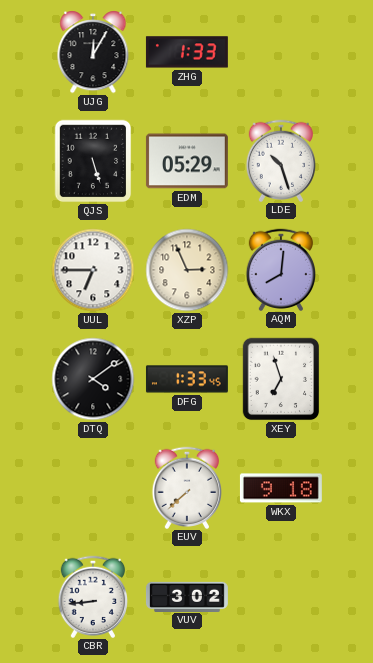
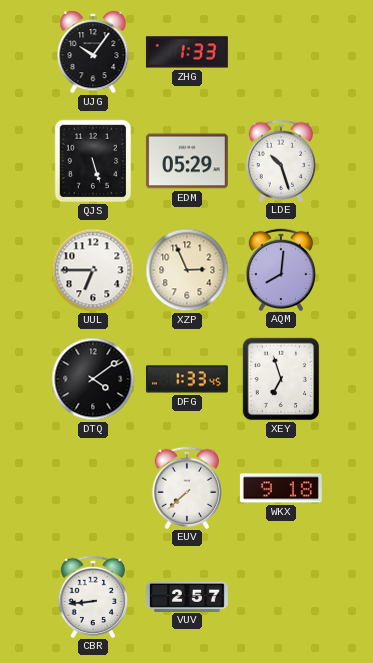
UJG: 12:05 -> 10:06
VUV: 3:02 -> 2:57
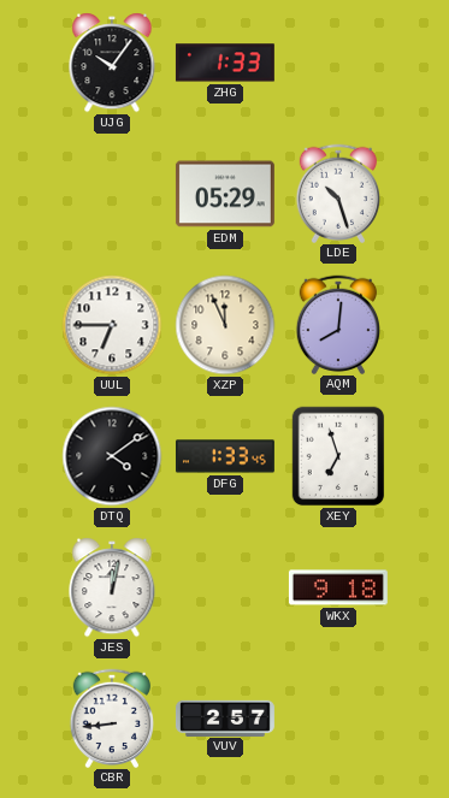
QJS: 5:27 -> none
XZP: 2:56 -> 11:56
JES: none -> 12:02
EUV: 7:38 -> none
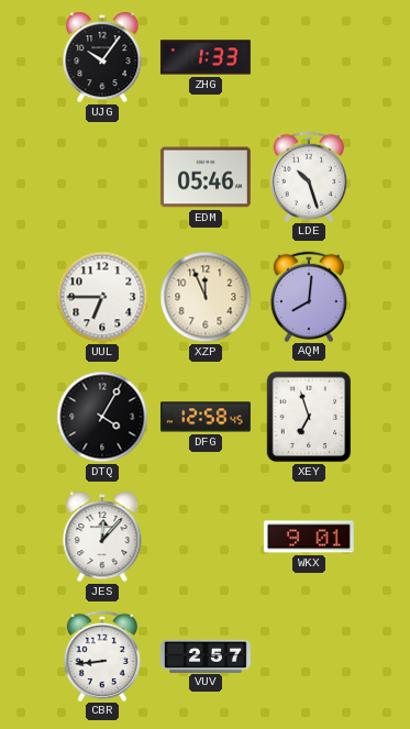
EDM: 05:29 -> 05:46
DTQ: 4:09 -> 4:05
DFG: 1:33 -> 12:58
JES: 12:02 -> 12:07
WKX: 9:18 -> 9:01
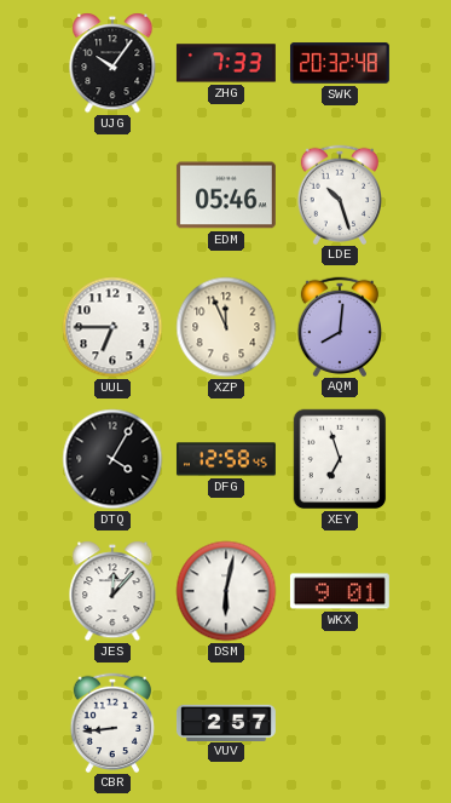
ZHG: 1:33 -> 7:33
SWK: none -> 20:32
DSM: none -> 6:02
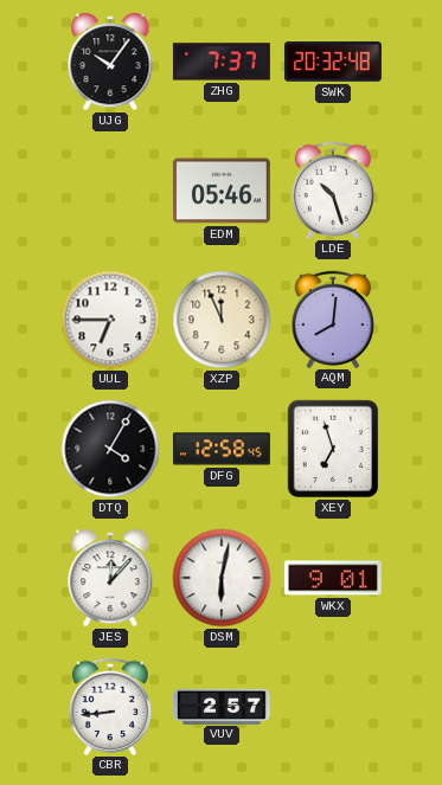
ZHG: 7:33 -> 7:37
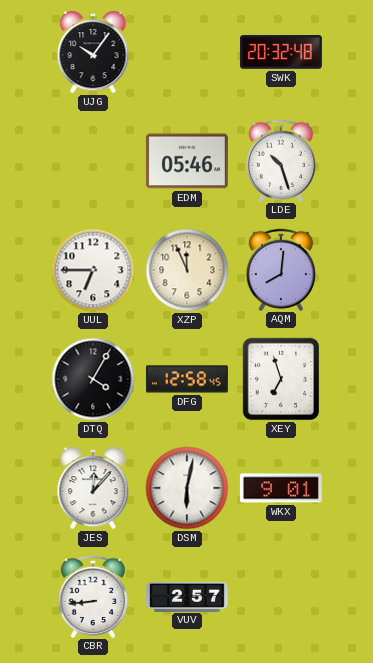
ZHG: 7:37 -> none
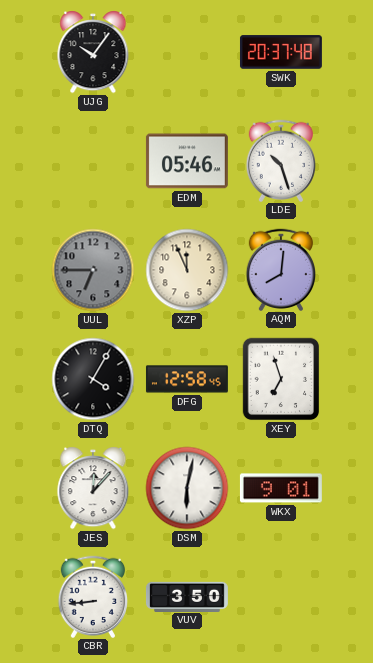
SWK: 20:32 -> 20:37
UUL dial: white -> grey
VUV: 2:57 -> 3:50
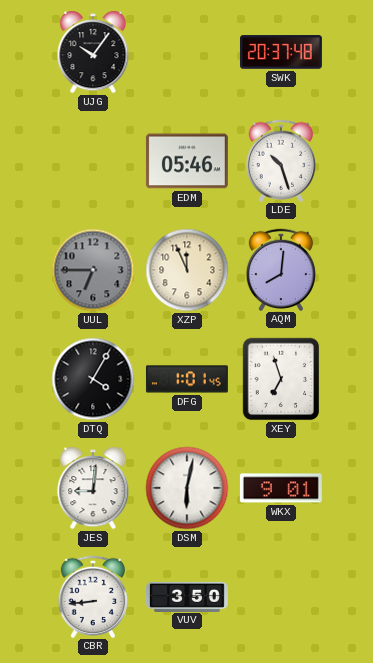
DFG: 12:58 -> 1:01
JES: 12:07 -> 9:01
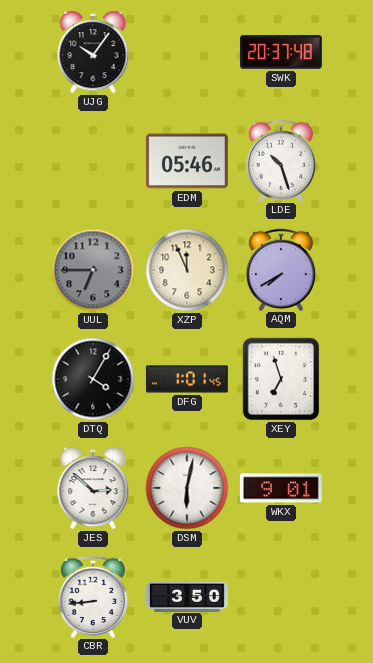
AQM: 8:01 -> 7:40
JES: 9:01 -> 2:52
